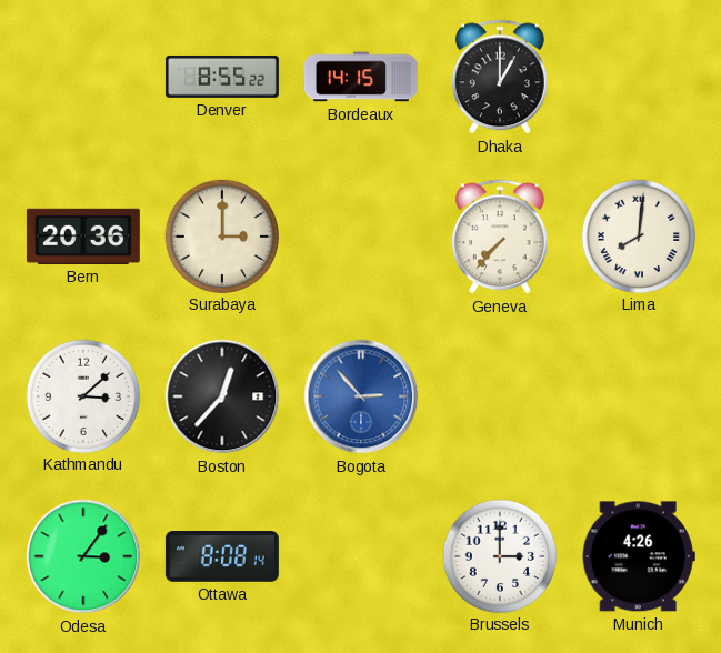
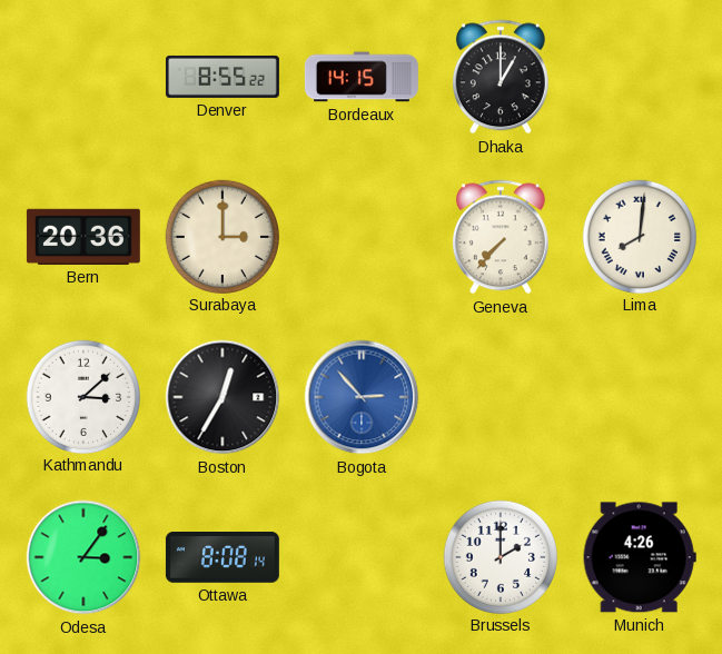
Boston: 12:37 -> 12:35
Brussels: 3:00 -> 2:00
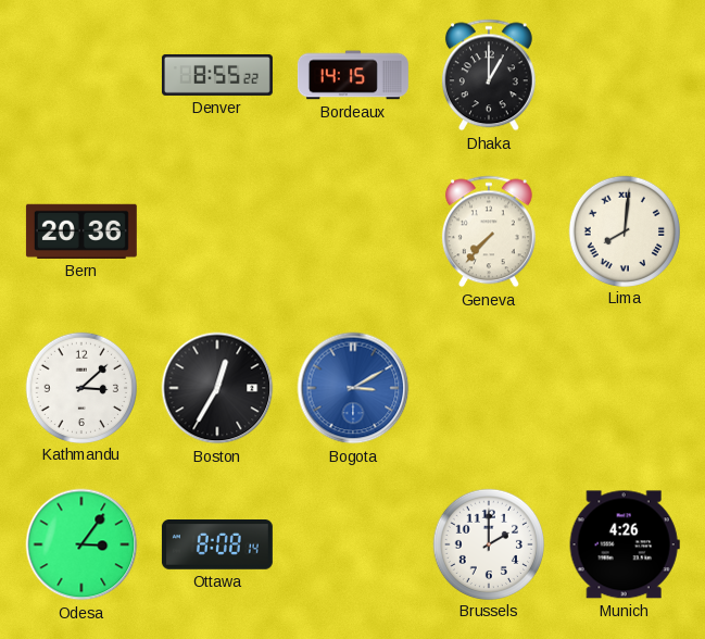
Surabaya: 3:00 -> none
Bogota: 2:53 -> 3:10
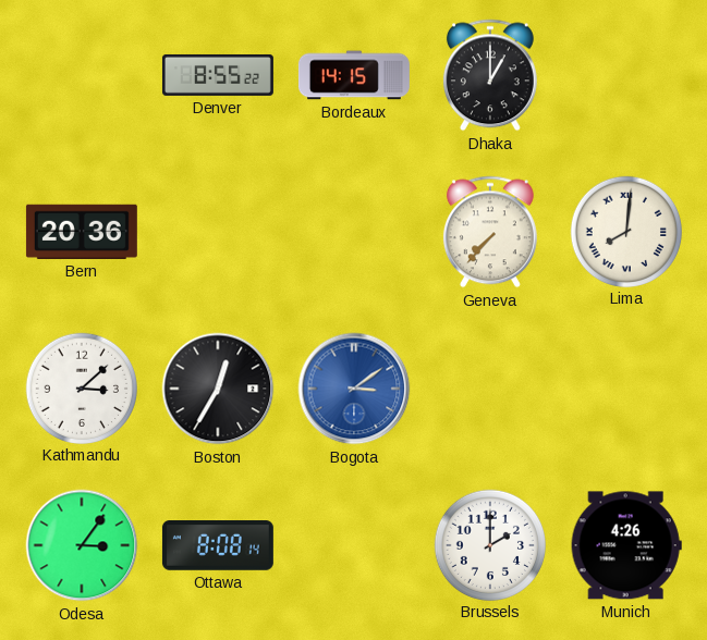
Bogota: 3:10 -> 3:09
